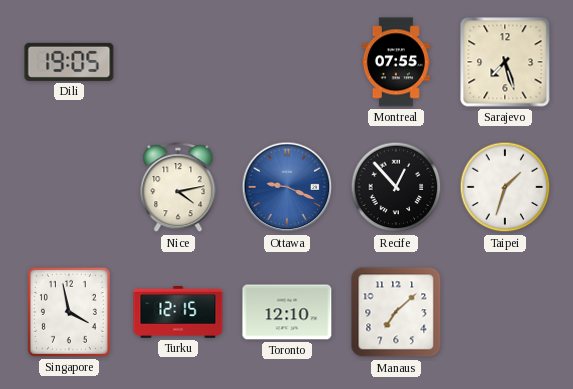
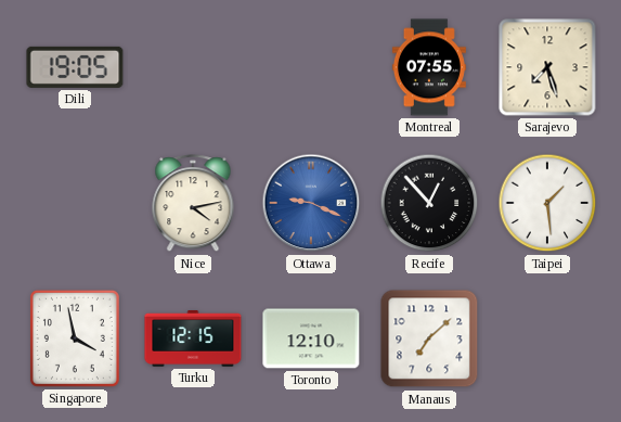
Taipei: 1:33 -> 1:29
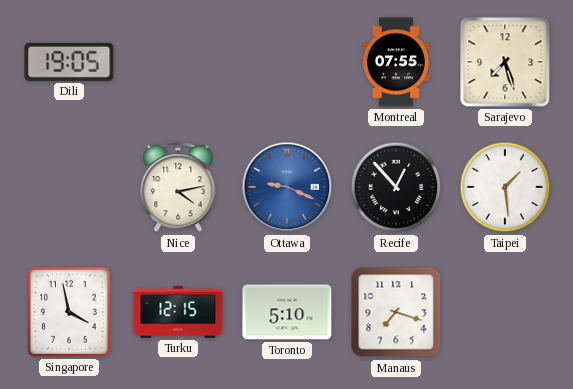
Toronto: 12:10 -> 5:10
Manaus: 7:08 -> 7:18
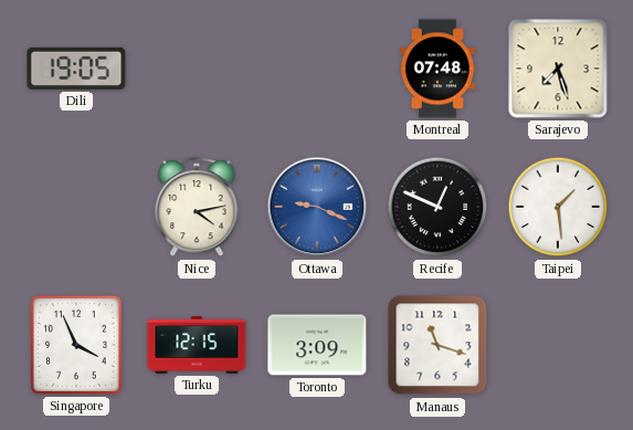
Montreal: 07:55 -> 07:48
Recife: 12:53 -> 12:49
Singapore: 3:58 -> 3:56
Toronto: 5:10 -> 3:09
Manaus: 7:18 -> 11:18
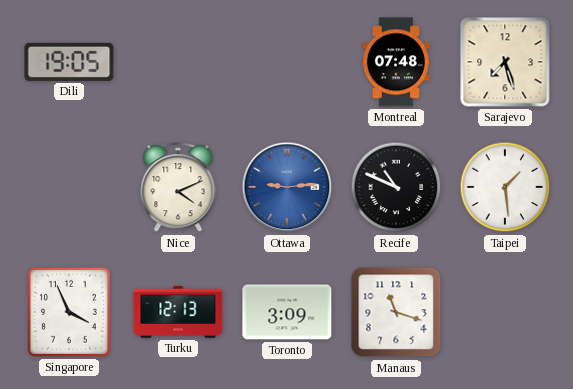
Nice: 4:13 -> 4:11
Ottawa: 9:19 -> 9:14
Recife: 12:49 -> 10:49
Turku: 12:15 -> 12:13
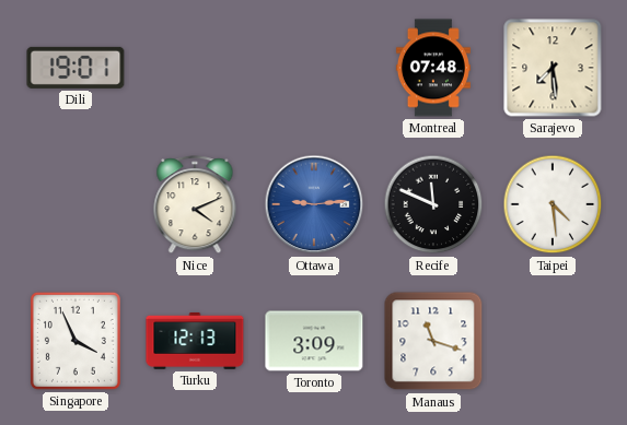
Dili: 19:05 -> 19:01
Sarajevo: 7:27 -> 7:29
Recife: 10:49 -> 11:49
Taipei: 1:29 -> 4:29
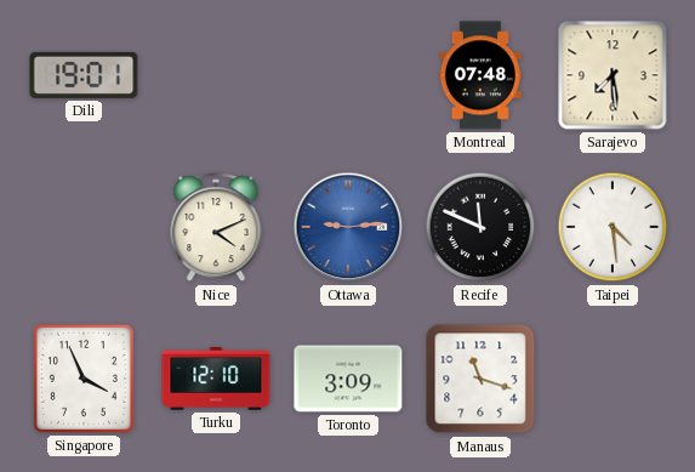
Turku: 12:13 -> 12:10
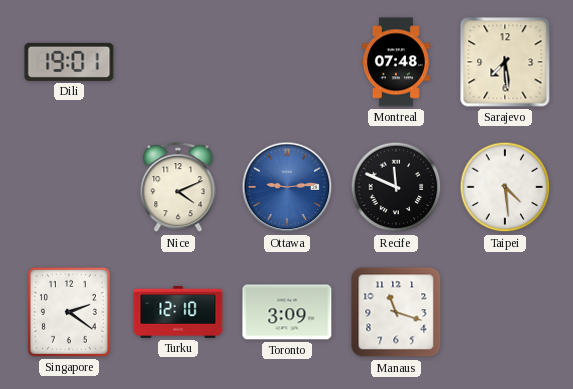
Singapore: 3:56 -> 2:21
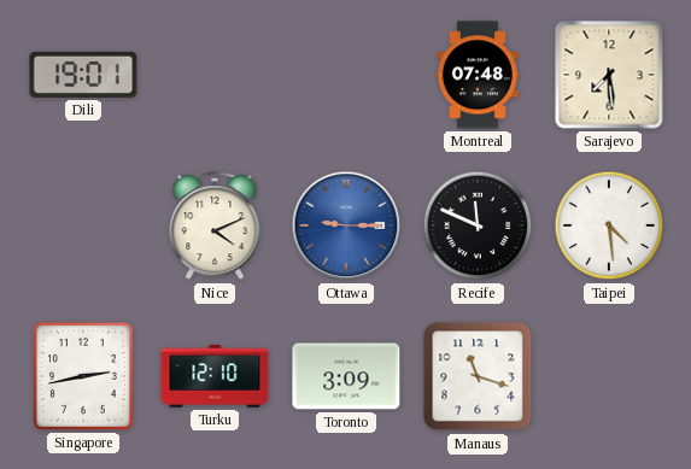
Ottawa: 9:14 -> 9:15
Singapore: 2:21 -> 2:43
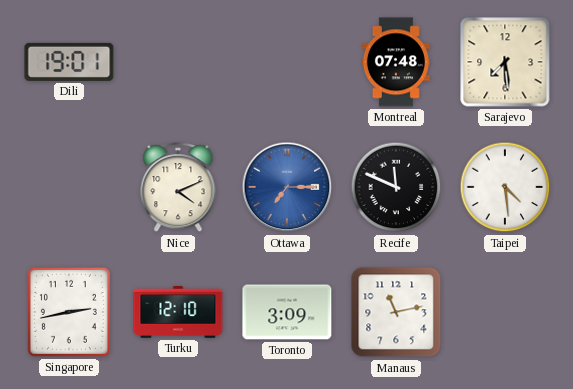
Ottawa: 9:15 -> 7:15
Manaus: 11:18 -> 11:13
